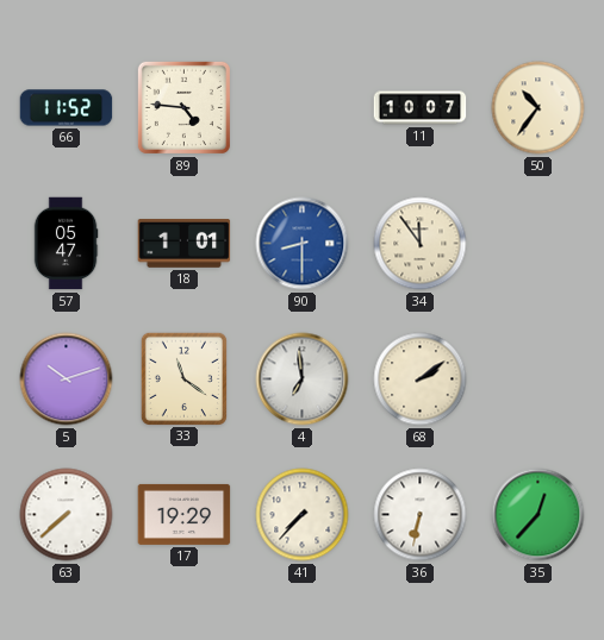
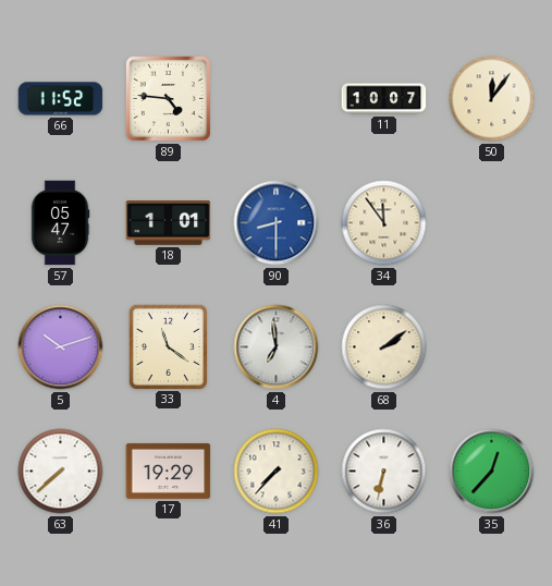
50: 10:36 -> 12:06
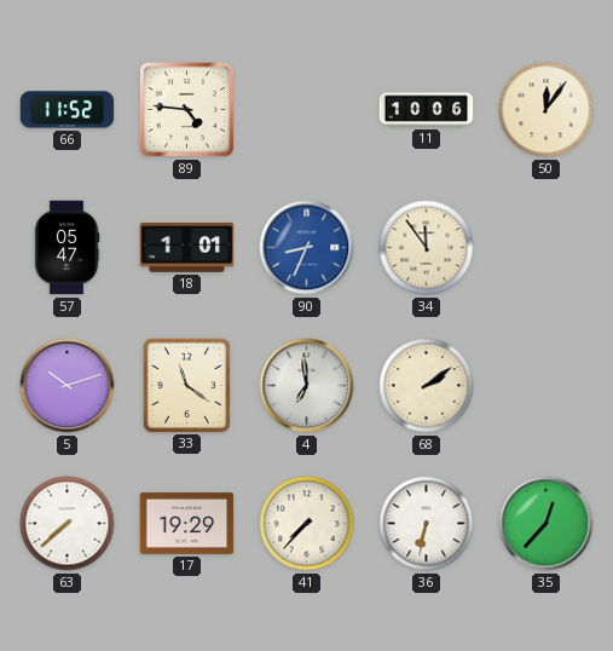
11: 10:07 -> 10:06
90: 8:30 -> 8:34
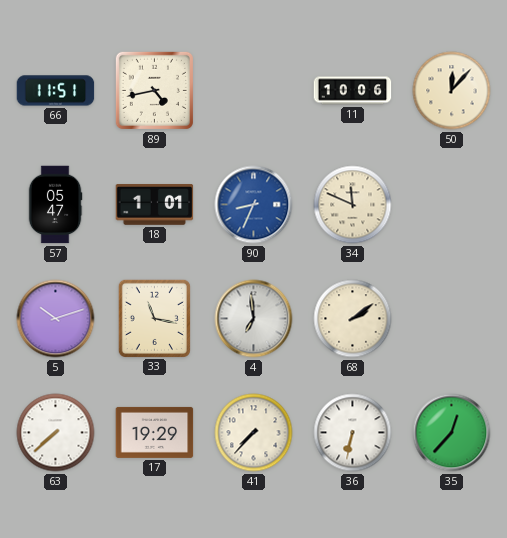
66: 11:52 -> 11:51
89: 4:46 -> 4:43
50: 12:06 -> 12:07
34: 11:54 -> 11:49
33: 11:21 -> 11:17
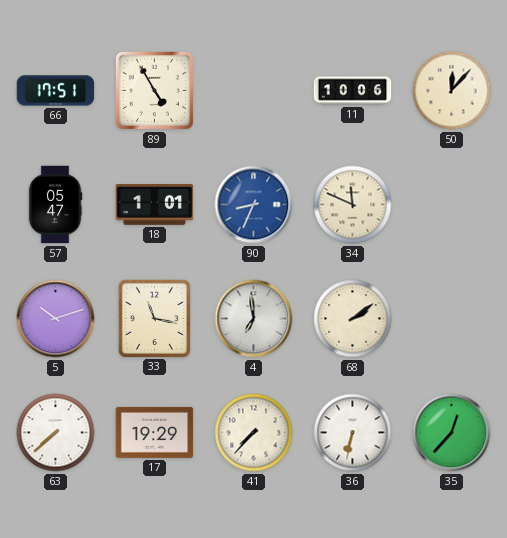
66: 11:51 -> 17:51
89: 4:43 -> 4:55
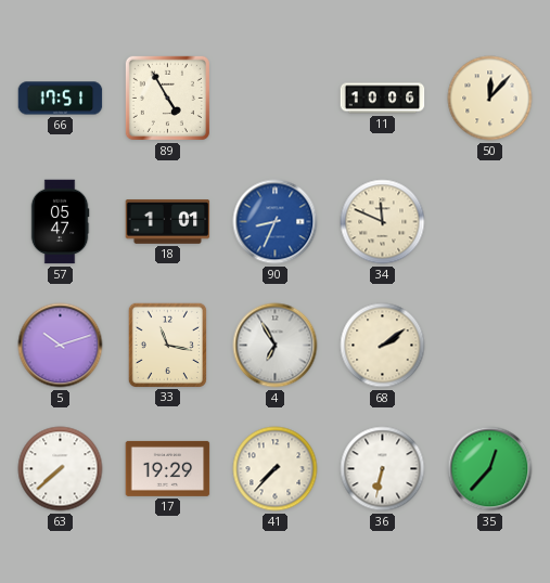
4: 6:59 -> 6:55
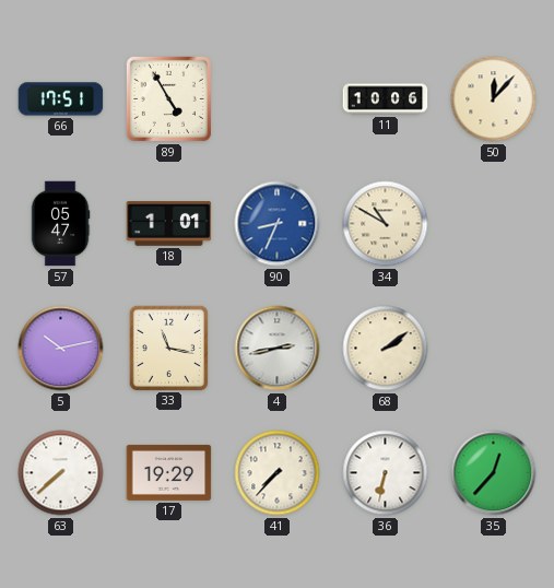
34: 11:49 -> 10:50
5: 10:12 -> 10:13
4: 6:55 -> 2:43
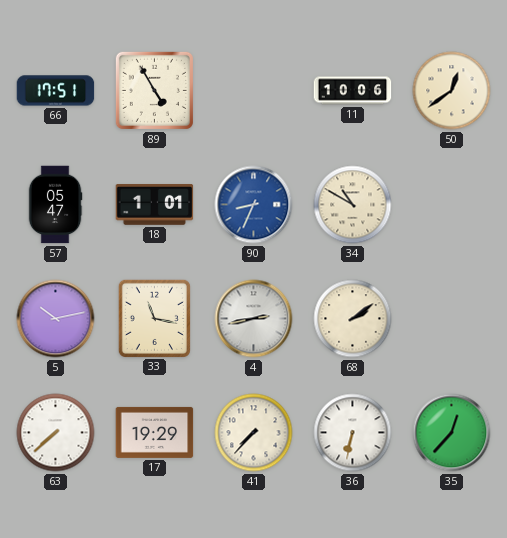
50: 12:07 -> 12:39
